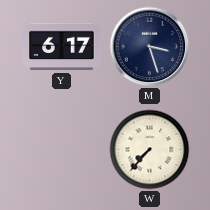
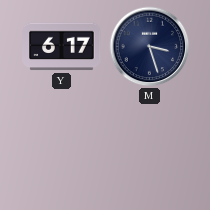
W: 7:37 -> none
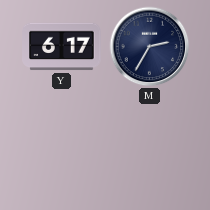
M: 3:27 -> 2:35
